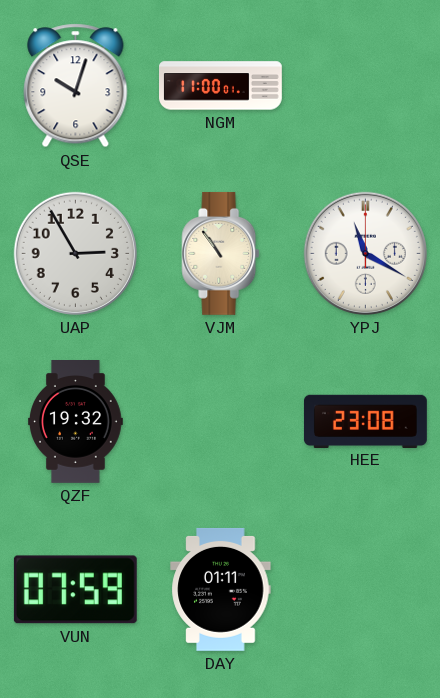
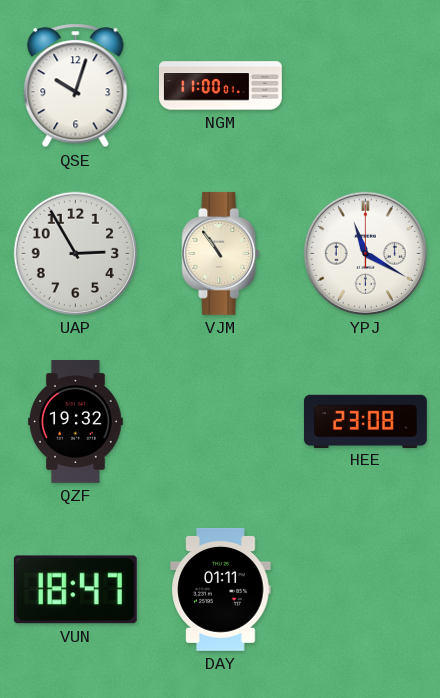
VUN: 07:59 -> 18:47
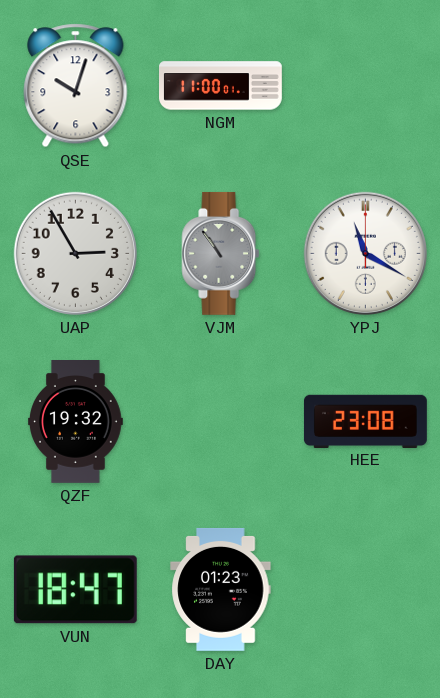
VJM dial: cream -> grey
DAY: 01:11 -> 01:23
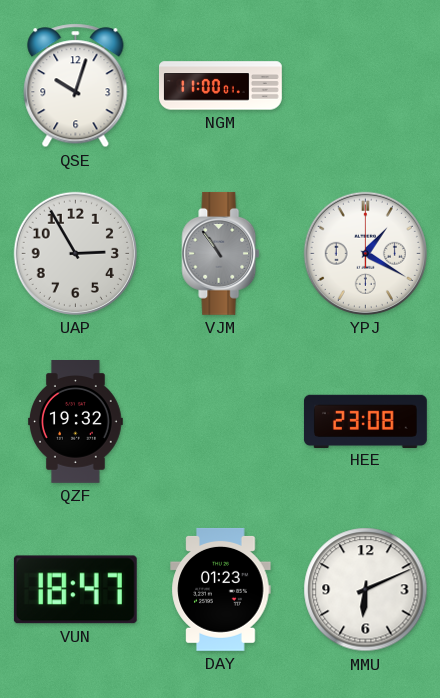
YPJ: 11:20 -> 1:20
MMU: none -> 6:11
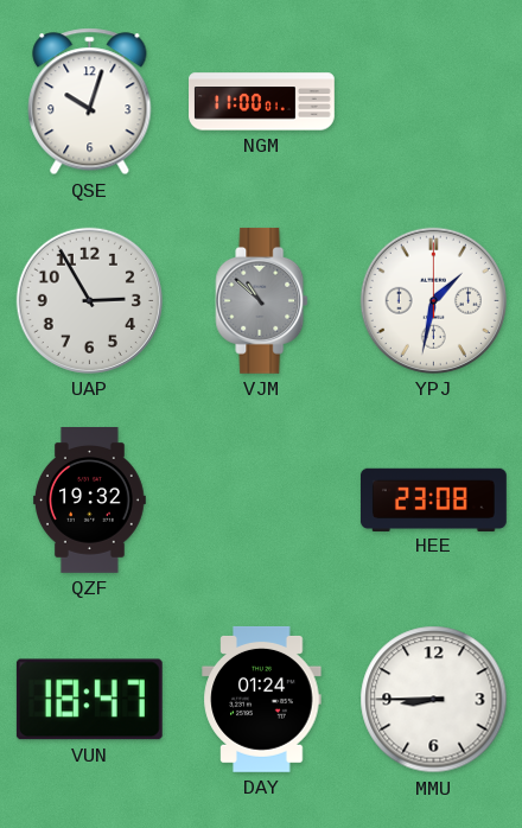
VJM: 10:54 -> 10:52
YPJ: 1:20 -> 1:32
DAY: 01:23 -> 01:24
MMU: 6:11 -> 8:45
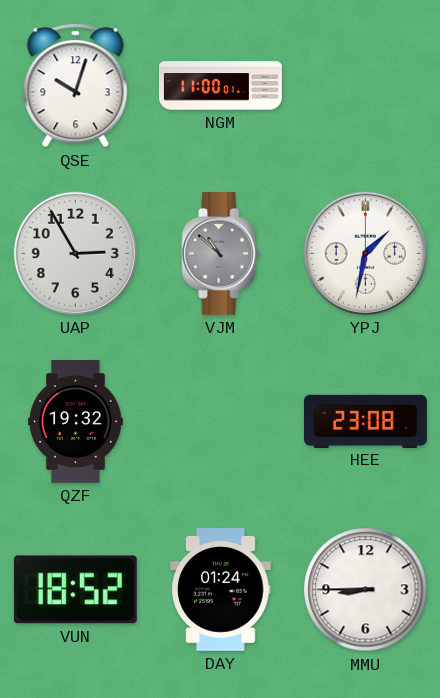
VUN: 18:47 -> 18:52
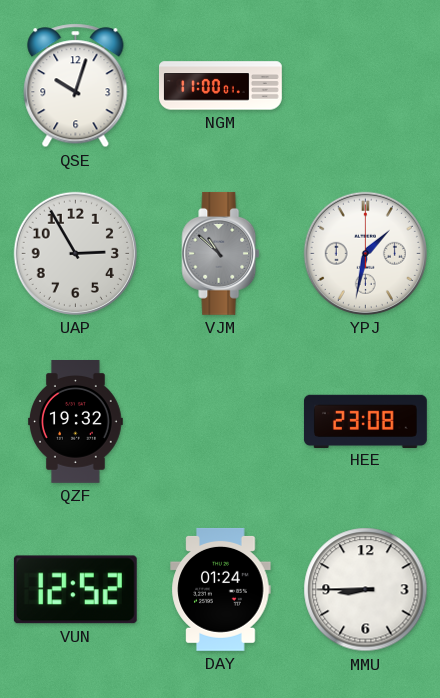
VUN: 18:52 -> 12:52
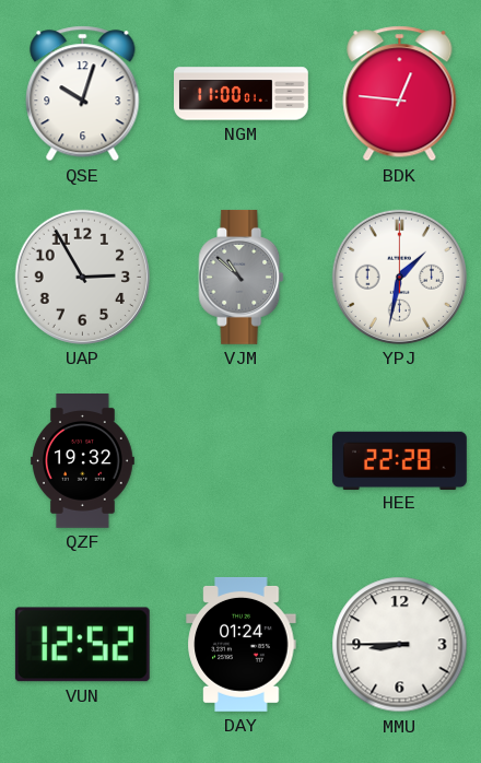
BDK: none -> 12:46
HEE: 23:08 -> 22:28
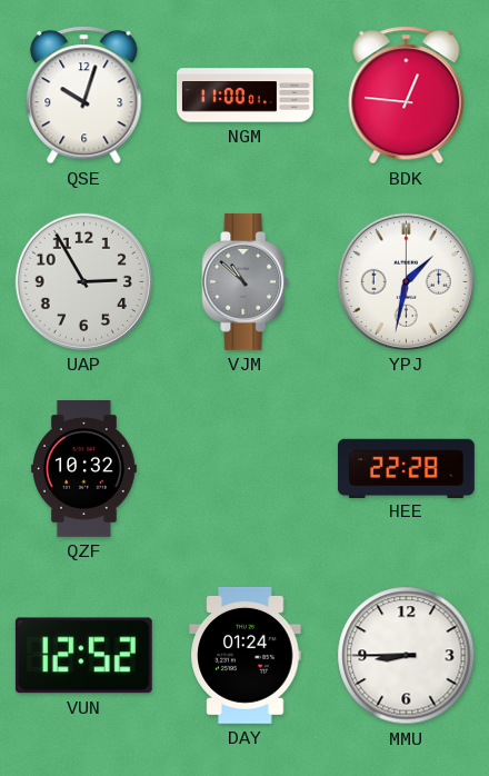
QZF: 19:32 -> 10:32
